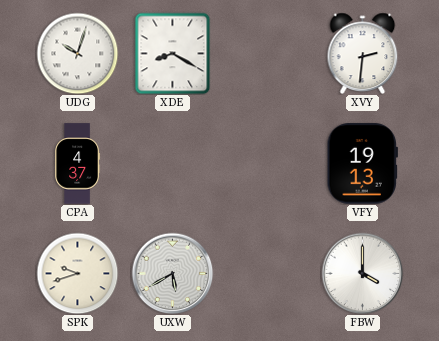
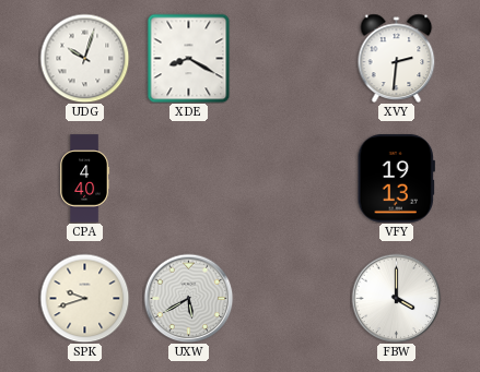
CPA: 4:37 -> 4:40
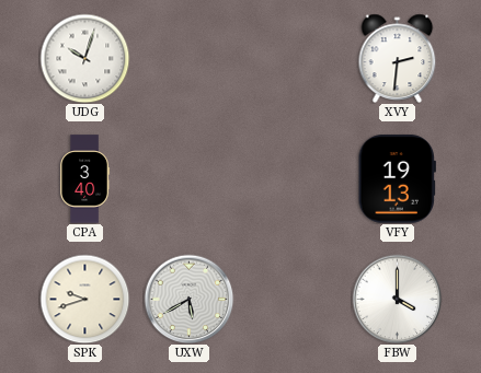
XDE: 8:20 -> none
CPA: 4:40 -> 3:40
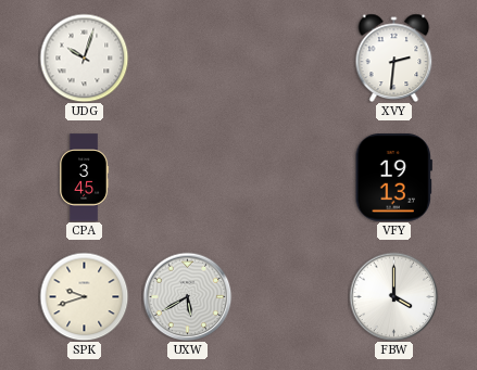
CPA: 3:40 -> 3:45
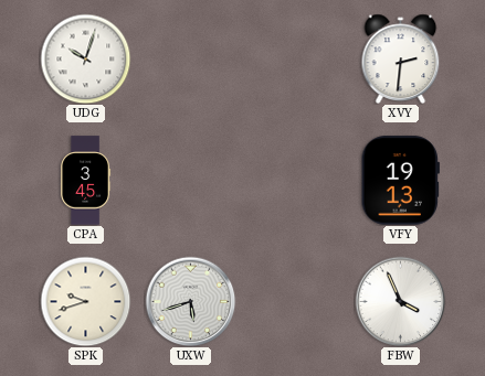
UXW: 5:40 -> 5:42
FBW: 4:00 -> 3:56
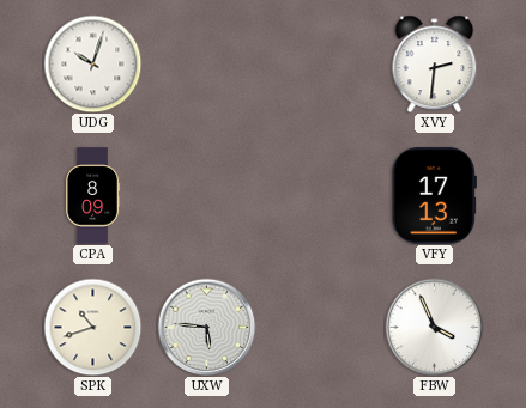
CPA: 3:45 -> 8:09
VFY: 19:13 -> 17:13
SPK: 9:42 -> 10:42
UXW: 5:42 -> 5:46
